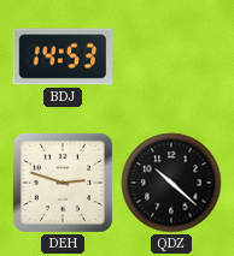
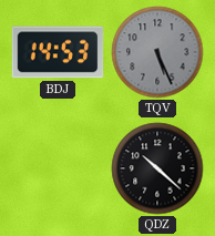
TQV: none -> 5:26
DEH: 2:48 -> none
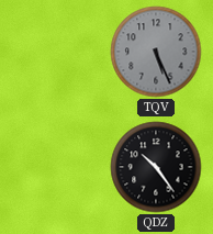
BDJ: 14:53 -> none
QDZ: 10:22 -> 10:24
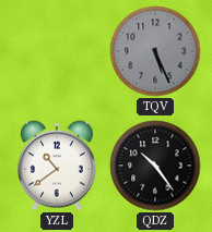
YZL: none -> 10:39
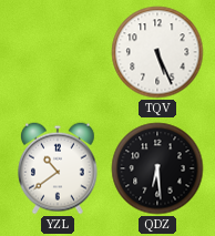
TQV dial: grey -> white
QDZ: 10:24 -> 6:29
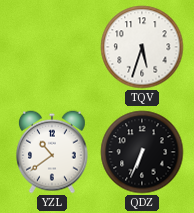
TQV: 5:26 -> 5:33
QDZ: 6:29 -> 6:34
